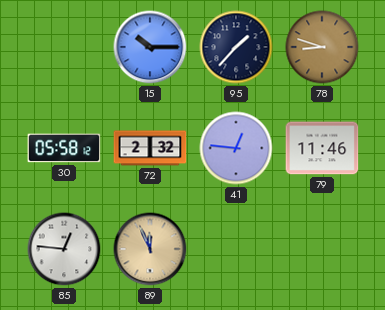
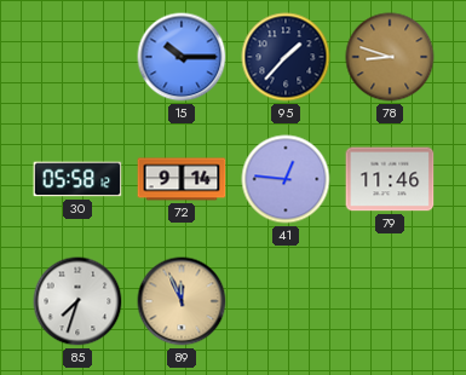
72: 2:32 -> 9:14
85: 12:46 -> 7:33
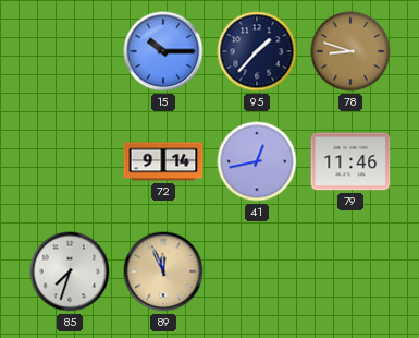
30: 05:58 -> none
41: 12:46 -> 12:43
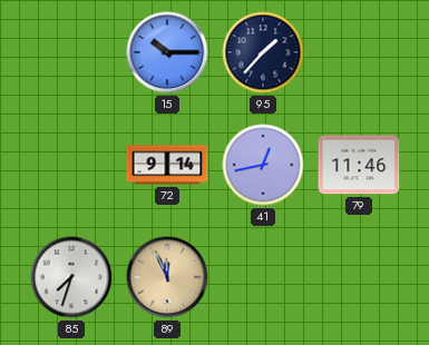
78: 8:48 -> none
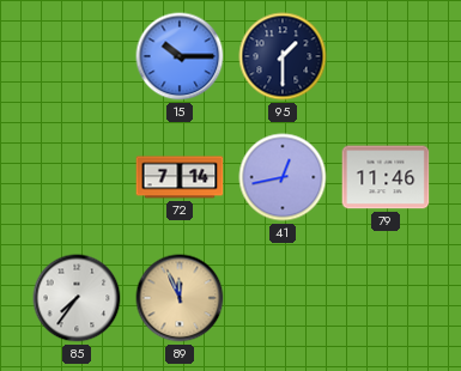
95: 1:37 -> 1:30
72: 9:14 -> 7:14
85: 7:33 -> 7:36
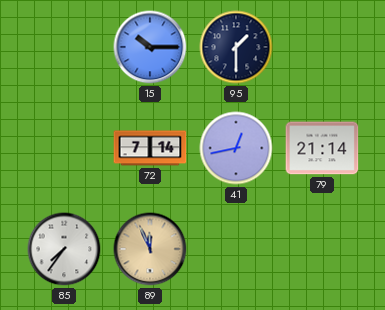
79: 11:46 -> 21:14
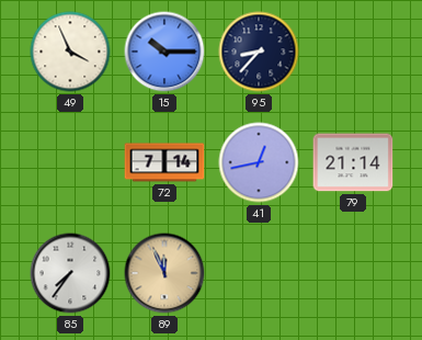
49: none -> 3:56
95: 1:30 -> 8:37
